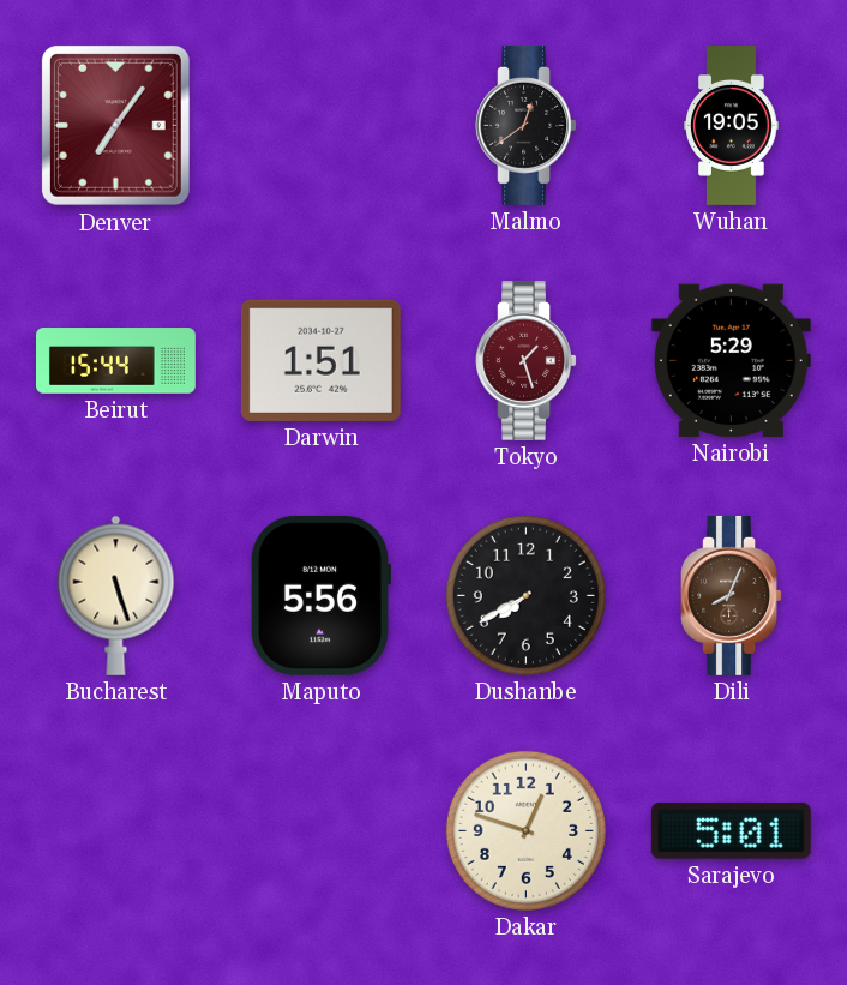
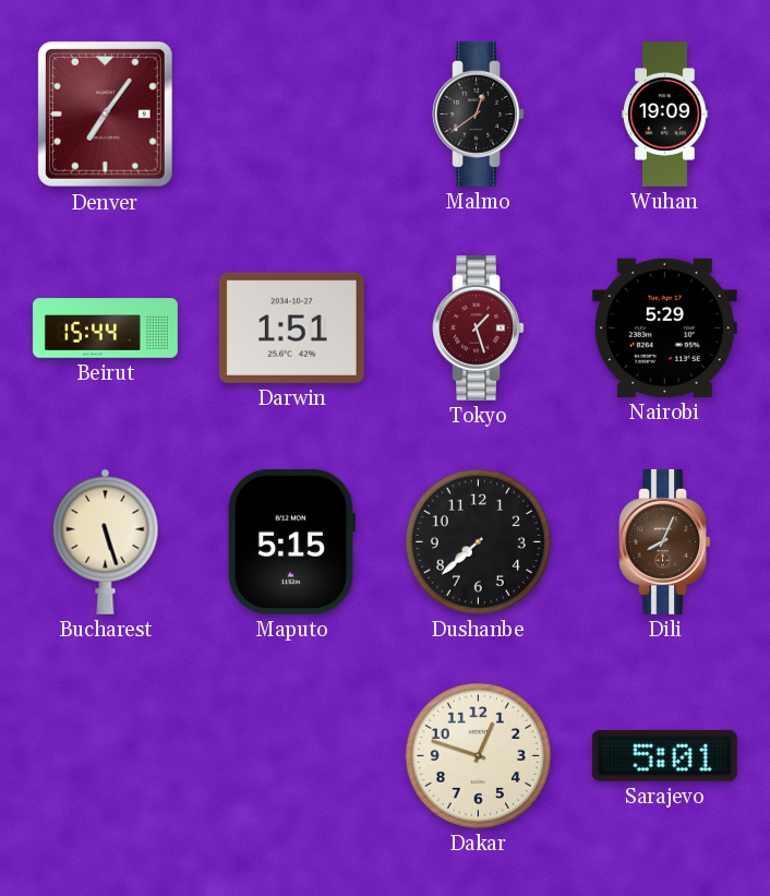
Wuhan: 19:05 -> 19:09
Maputo: 5:56 -> 5:15
Dushanbe: 7:40 -> 7:38
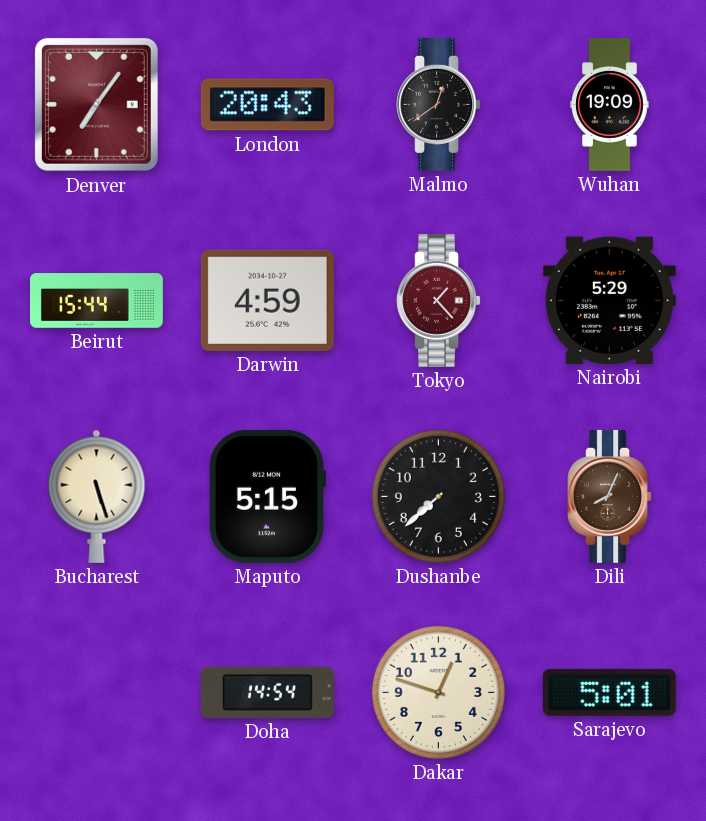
London: none -> 20:43
Darwin: 1:51 -> 4:59
Tokyo: 1:27 -> 1:23
Doha: none -> 14:54
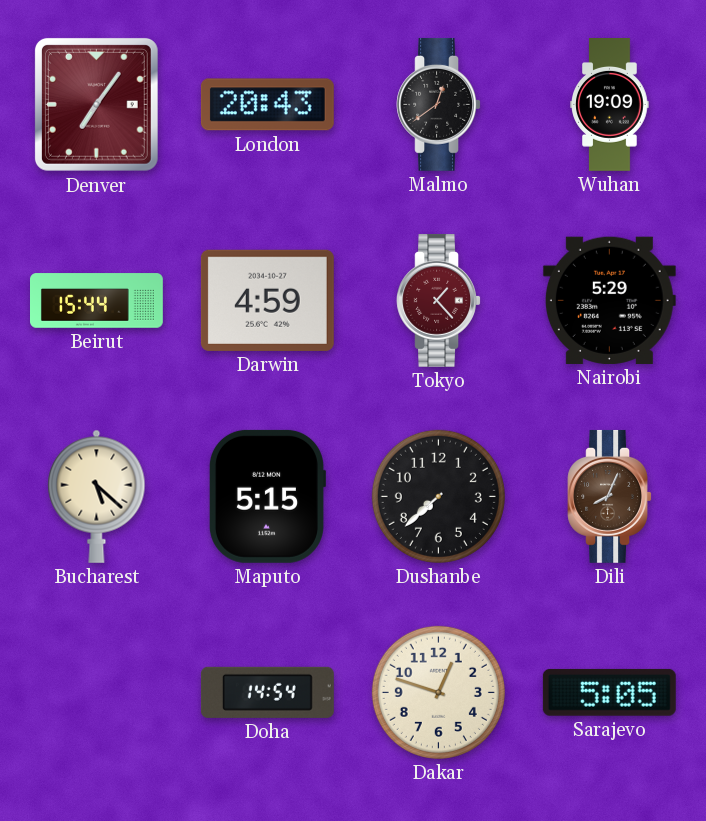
Bucharest: 5:27 -> 5:22
Sarajevo: 5:01 -> 5:05
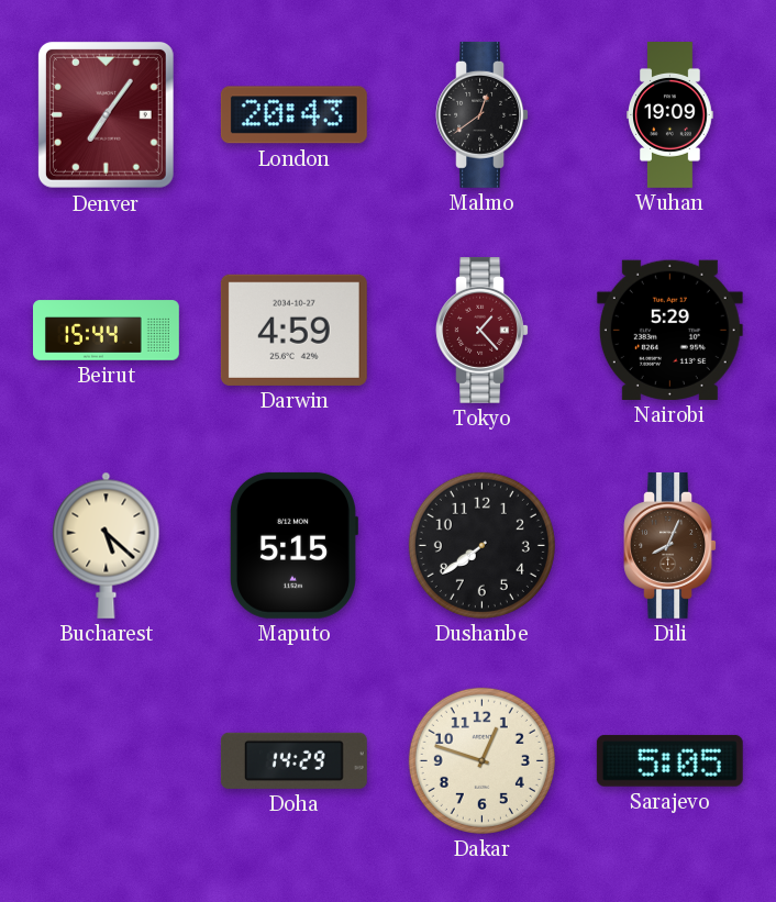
Dushanbe: 7:38 -> 7:39
Doha: 14:54 -> 14:29
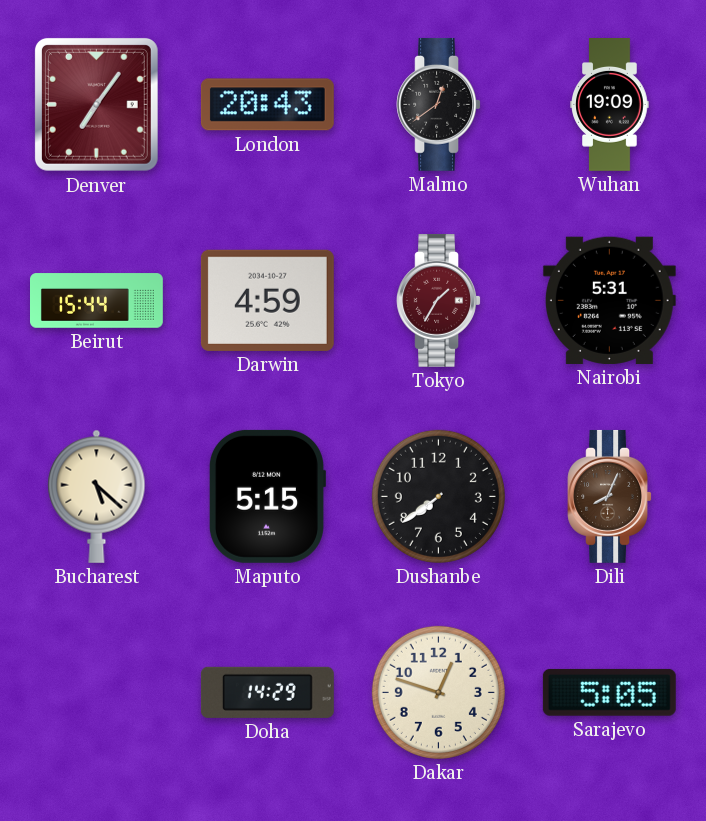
Tokyo: 1:23 -> 1:35
Nairobi: 5:29 -> 5:31
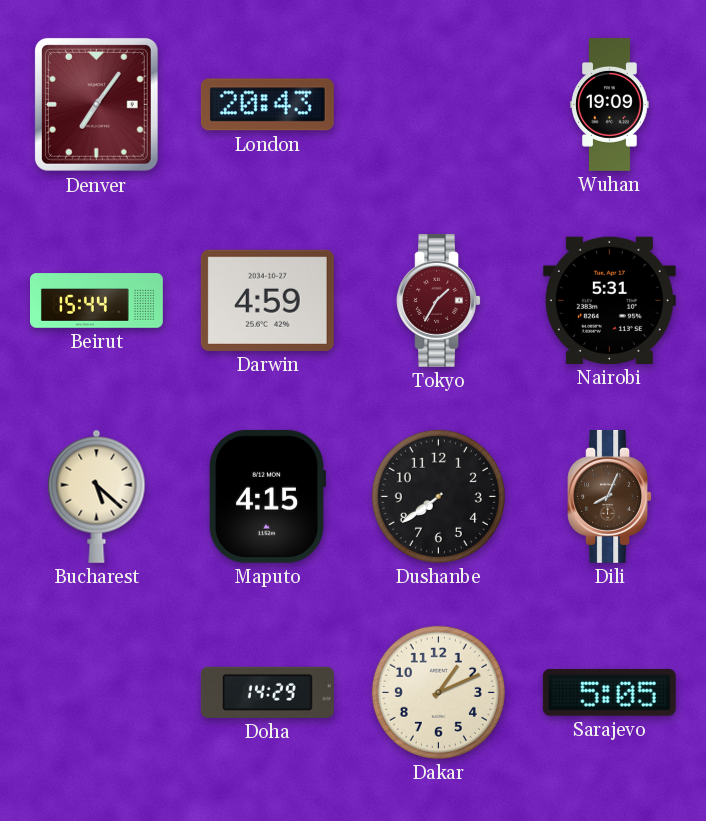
Malmo: 12:39 -> none
Maputo: 5:15 -> 4:15
Dakar: 12:48 -> 1:11
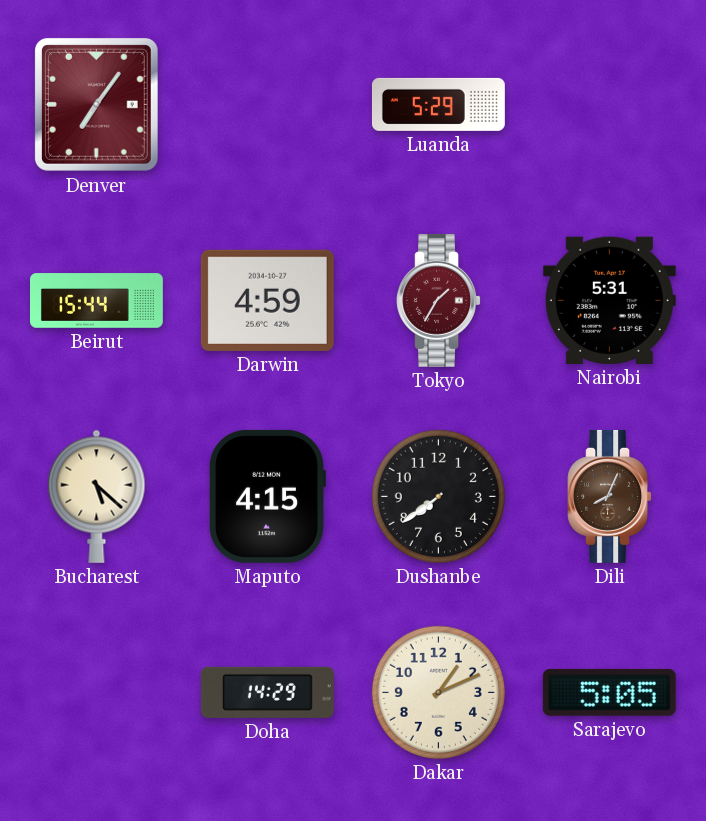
London: 20:43 -> none
Luanda: none -> 5:29
Wuhan: 19:09 -> none
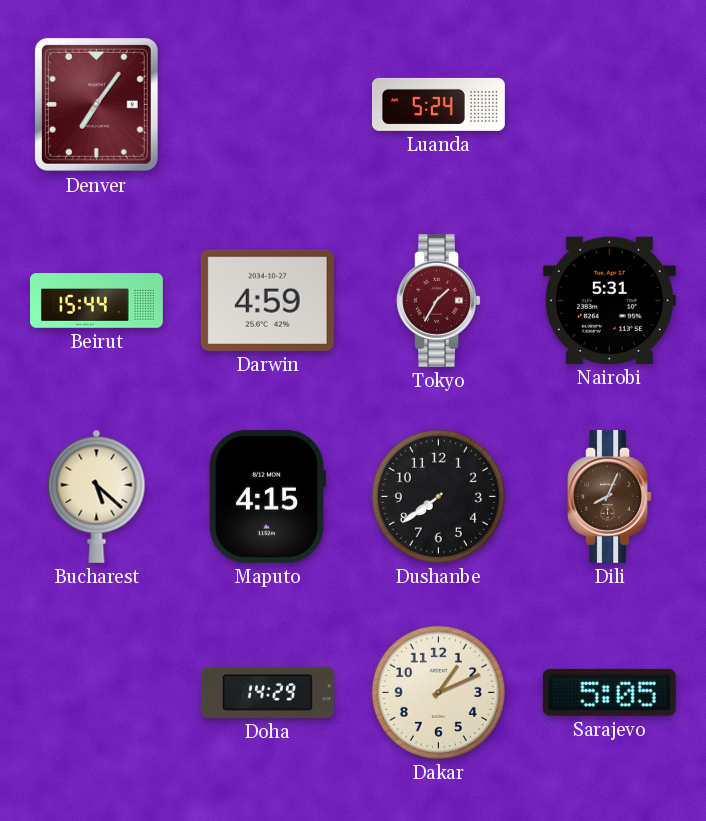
Luanda: 5:29 -> 5:24
